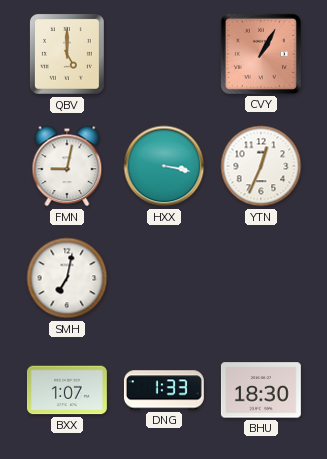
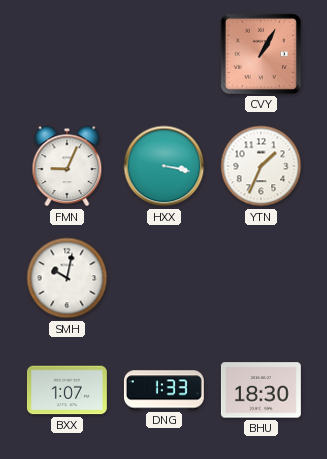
QBV: 5:00 -> none
FMN: 9:02 -> 9:04
YTN: 12:34 -> 1:34
SMH: 7:02 -> 10:02
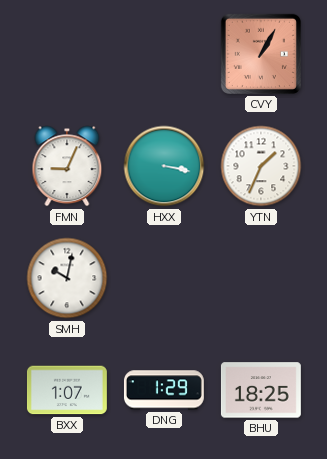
DNG: 1:33 -> 1:29
BHU: 18:30 -> 18:25
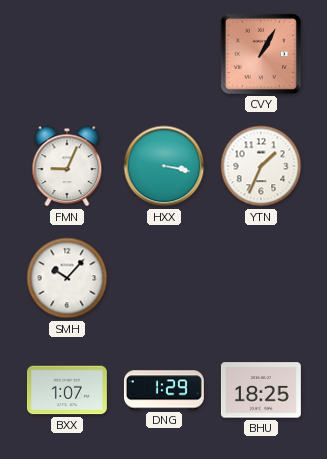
SMH: 10:02 -> 10:07
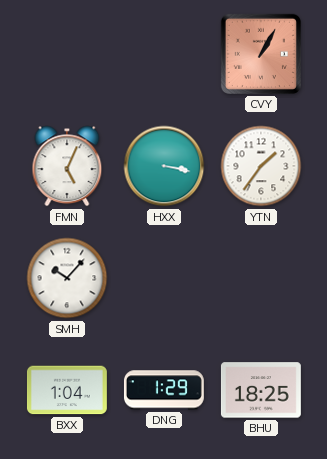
FMN: 9:04 -> 5:04
YTN: 1:34 -> 1:36
BXX: 1:07 -> 1:04
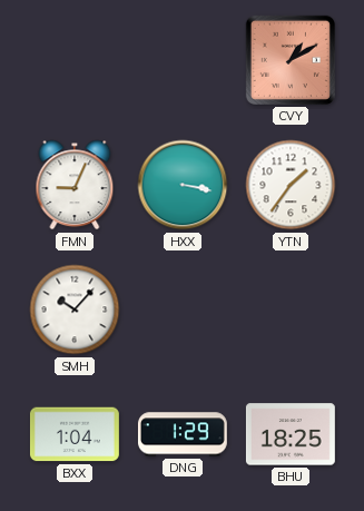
CVY: 1:05 -> 1:10
FMN: 5:04 -> 9:04
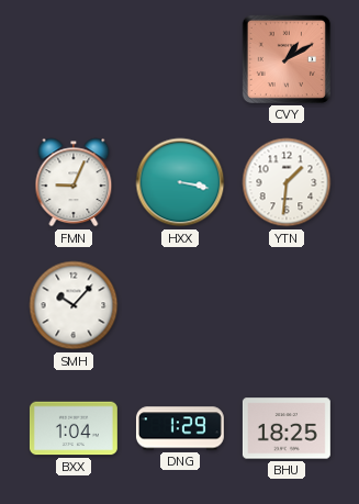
YTN: 1:36 -> 1:31
